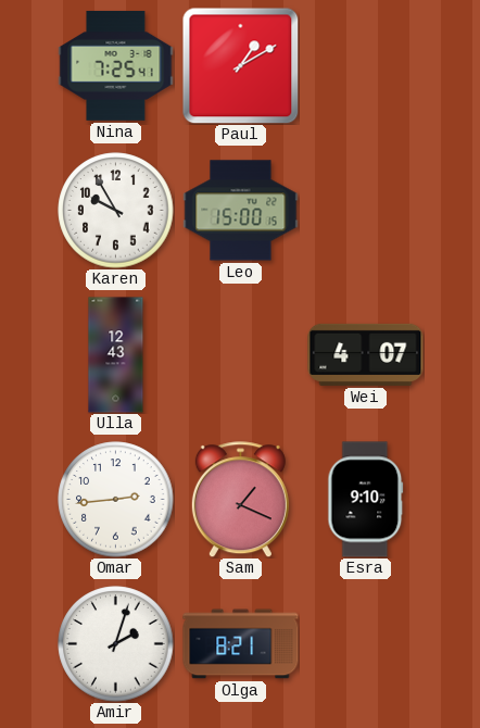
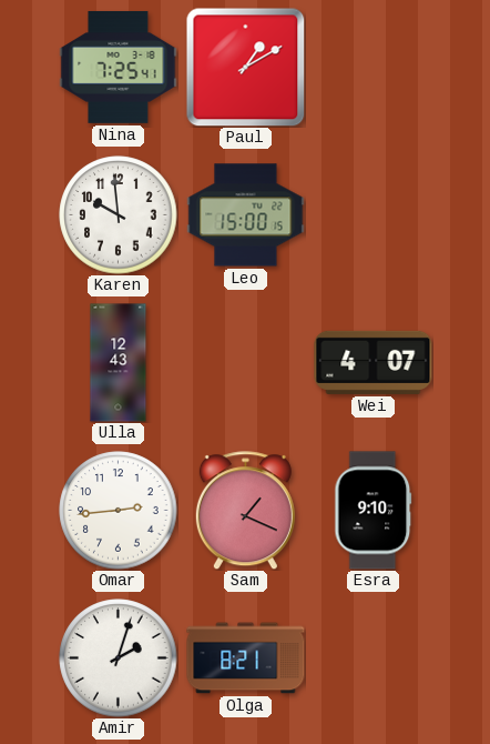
Karen: 9:55 -> 9:59
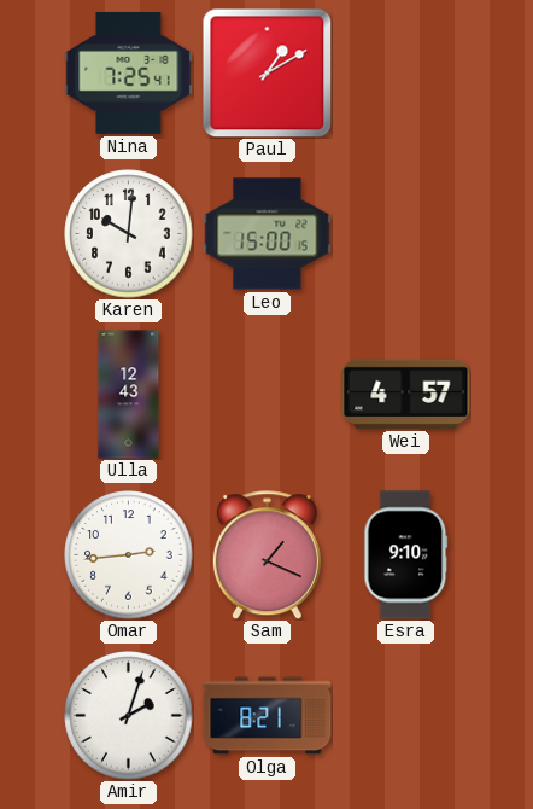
Karen: 9:59 -> 10:01
Wei: 4:07 -> 4:57
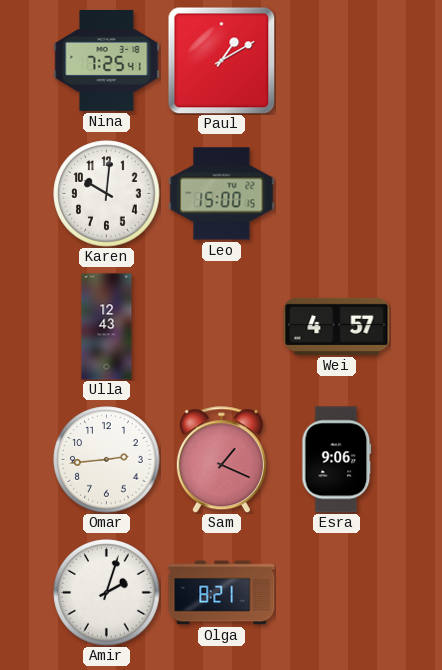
Esra: 9:10 -> 9:06
